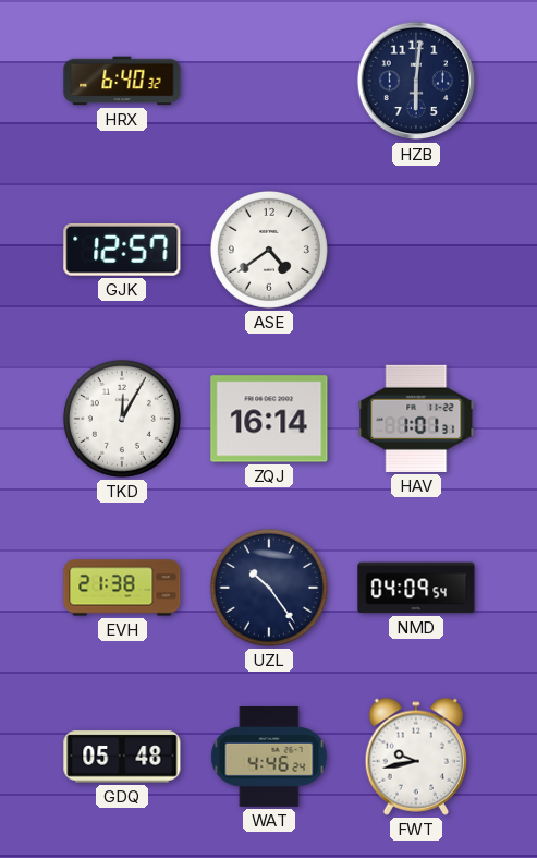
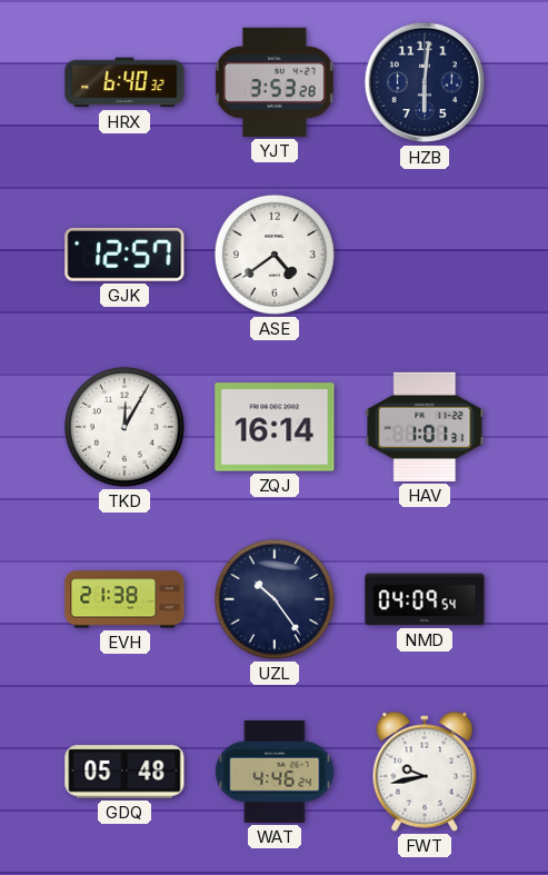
YJT: none -> 3:53
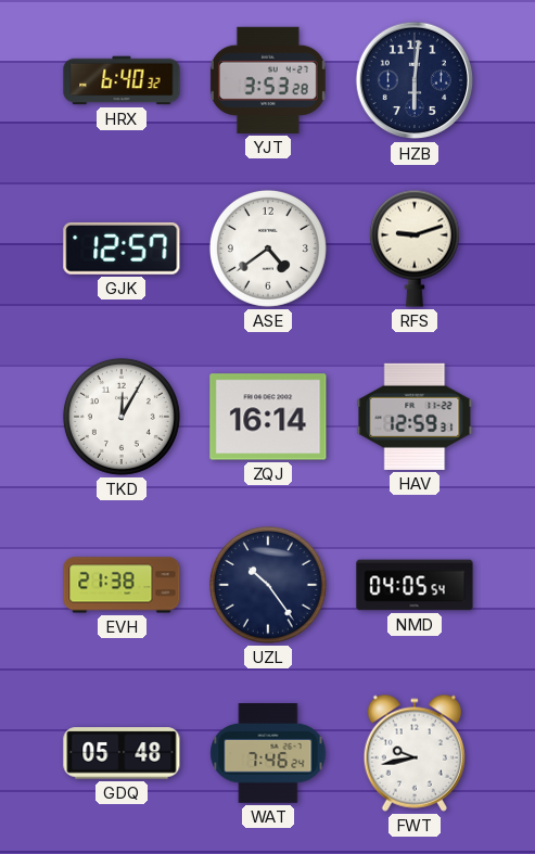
RFS: none -> 9:12
HAV: 1:01 -> 12:59
NMD: 04:09 -> 04:05
WAT: 4:46 -> 7:46
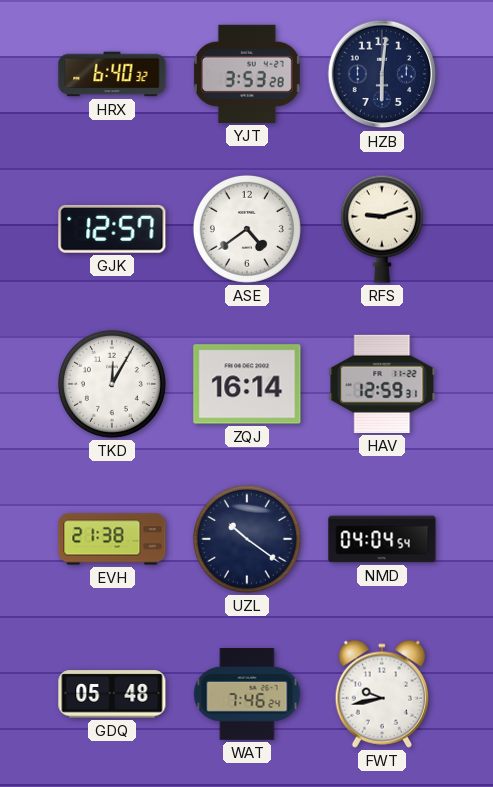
UZL: 10:24 -> 10:21
NMD: 04:05 -> 04:04
